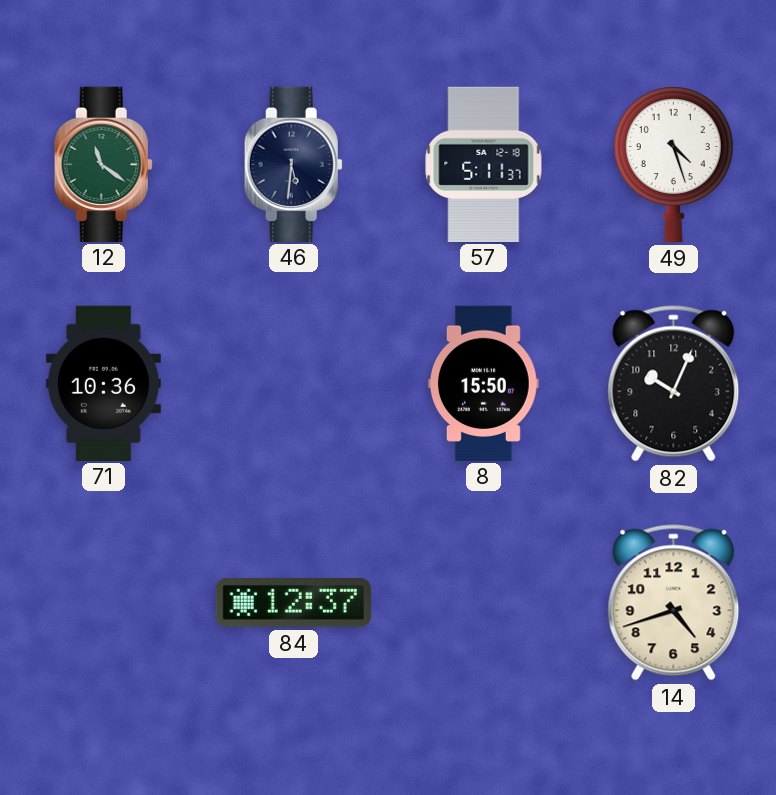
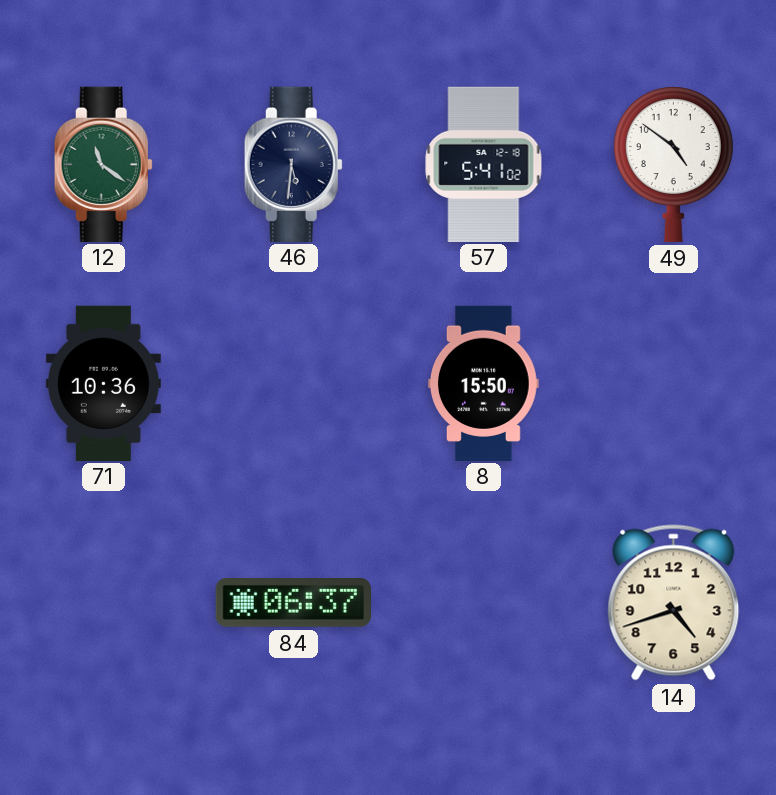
57: 5:11 -> 5:41
49: 4:27 -> 4:51
82: 10:04 -> none
84: 12:37 -> 06:37
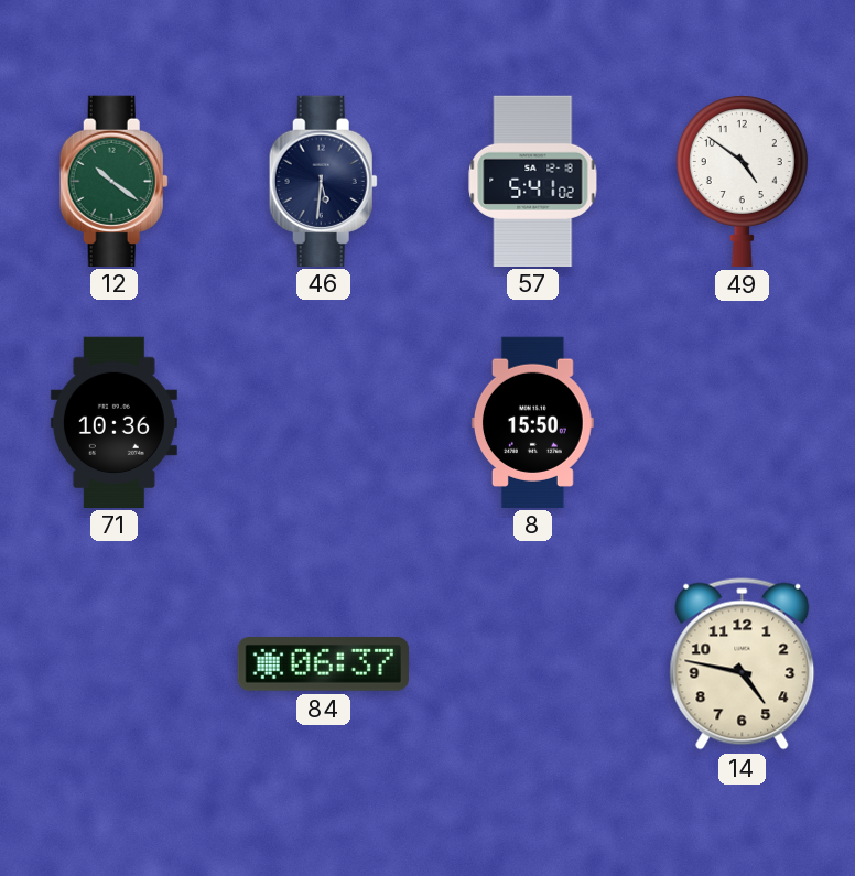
12: 11:21 -> 10:21
14: 4:42 -> 4:47
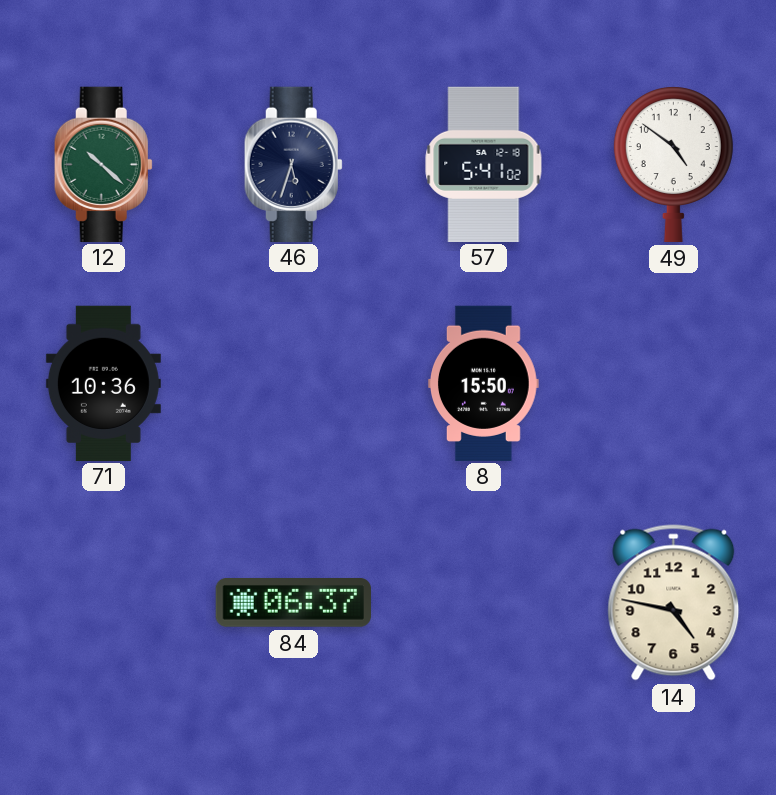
12: 10:21 -> 10:22
46: 5:31 -> 5:33
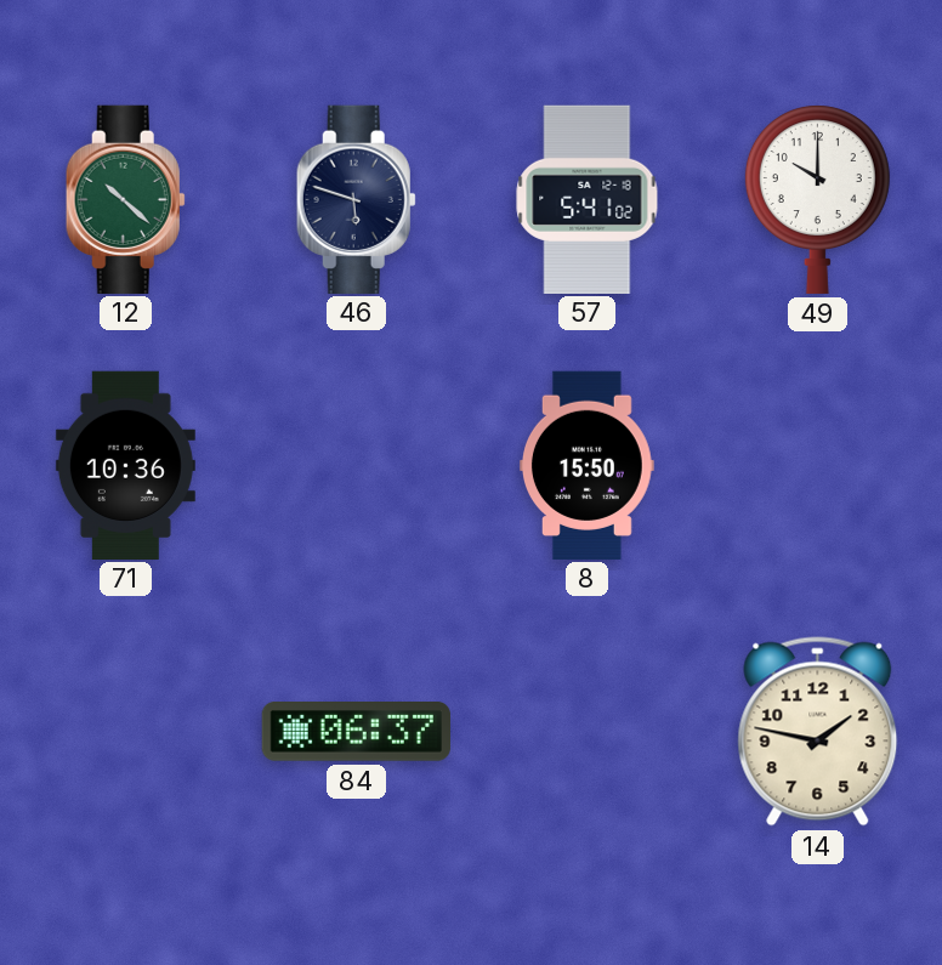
46: 5:33 -> 5:48
49: 4:51 -> 10:00
14: 4:47 -> 1:47
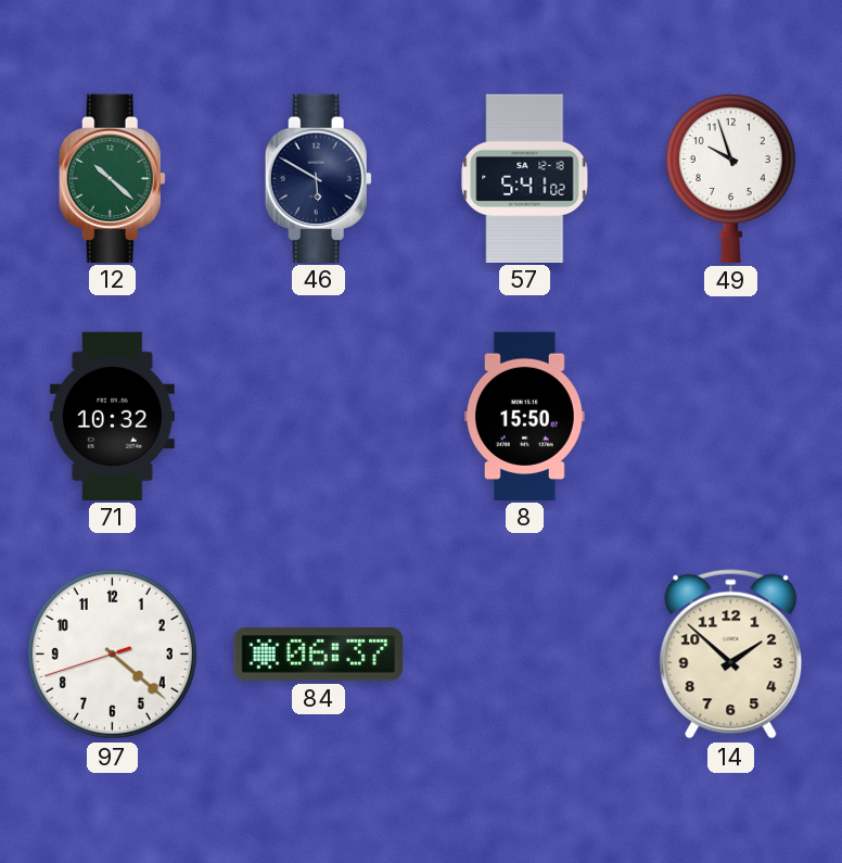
46: 5:48 -> 5:50
49: 10:00 -> 9:57
71: 10:36 -> 10:32
97: none -> 4:21
14: 1:47 -> 1:52
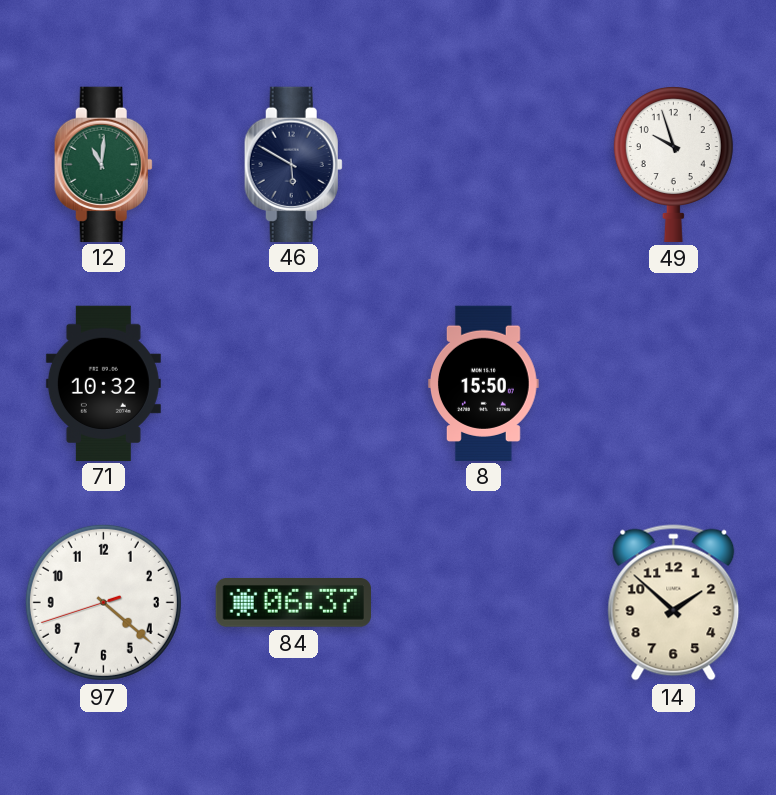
12: 10:22 -> 11:01
57: 5:41 -> none
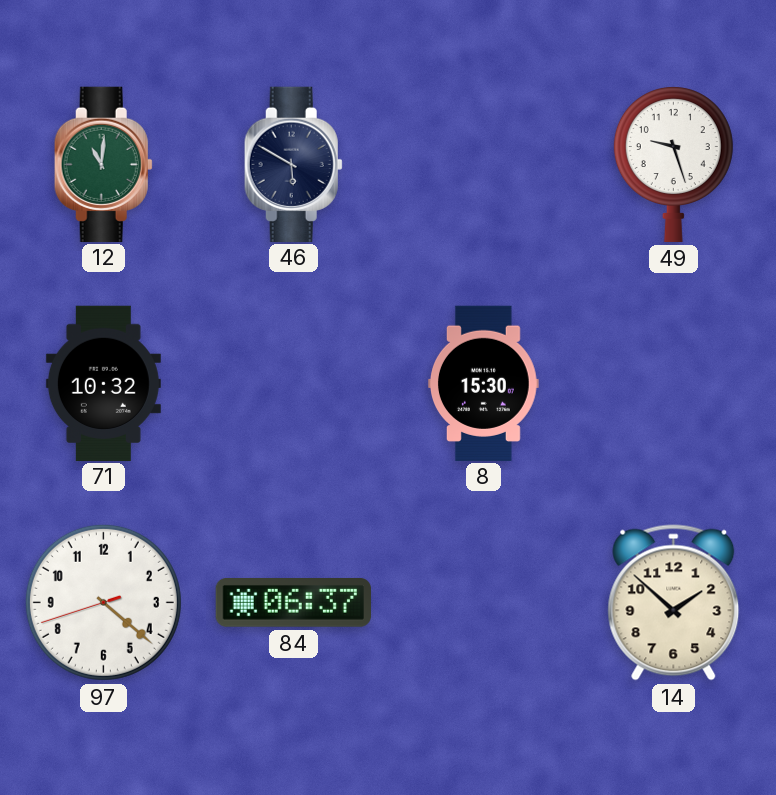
49: 9:57 -> 9:27
8: 15:50 -> 15:30
